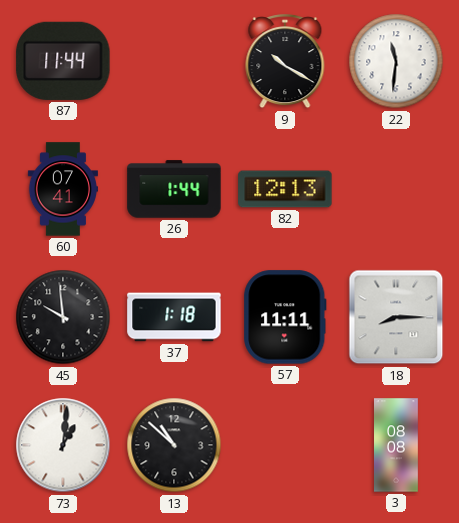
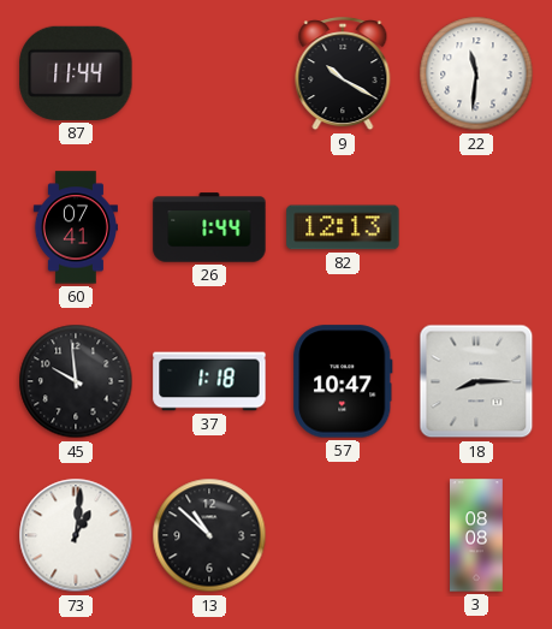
57: 11:11 -> 10:47
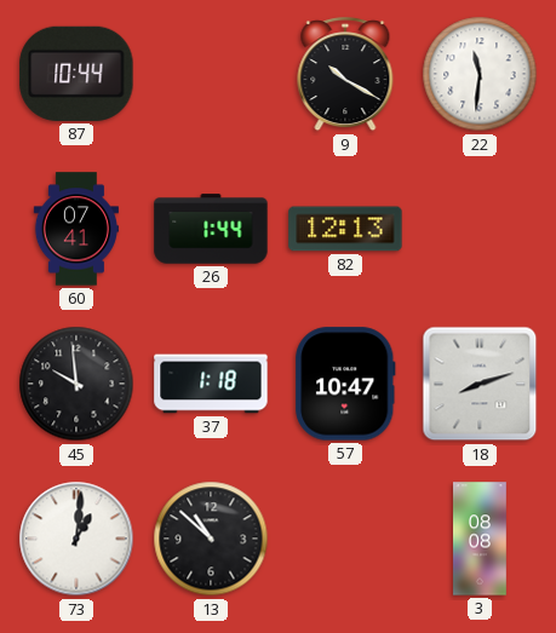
87: 11:44 -> 10:44
18: 8:15 -> 8:12
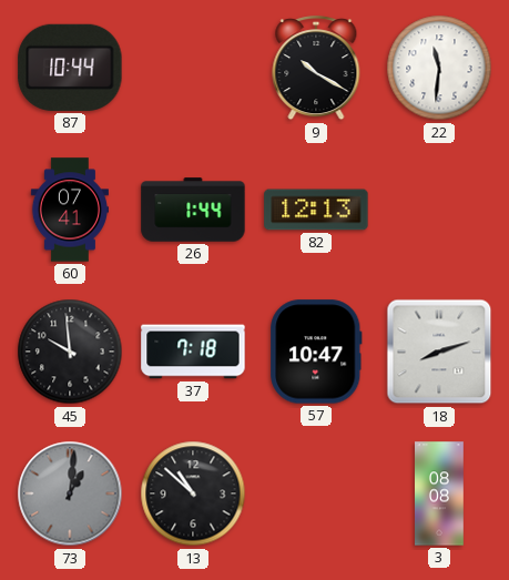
37: 1:18 -> 7:18
73 dial: white -> grey
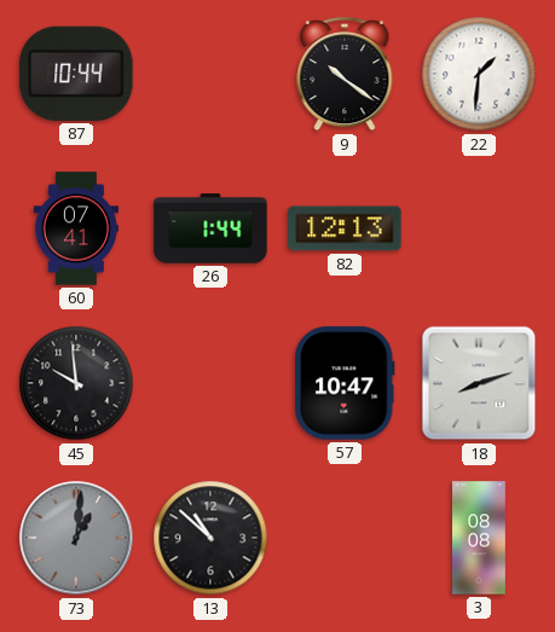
9: 10:20 -> 10:21
22: 11:31 -> 1:31
37: 7:18 -> none
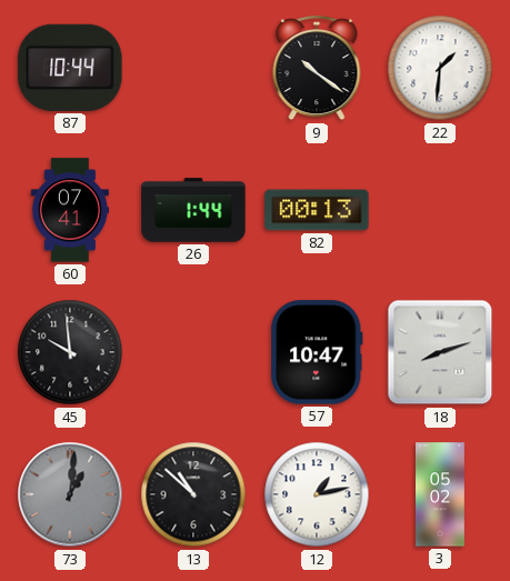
82: 12:13 -> 00:13
12: none -> 1:13
3: 08:08 -> 05:02
